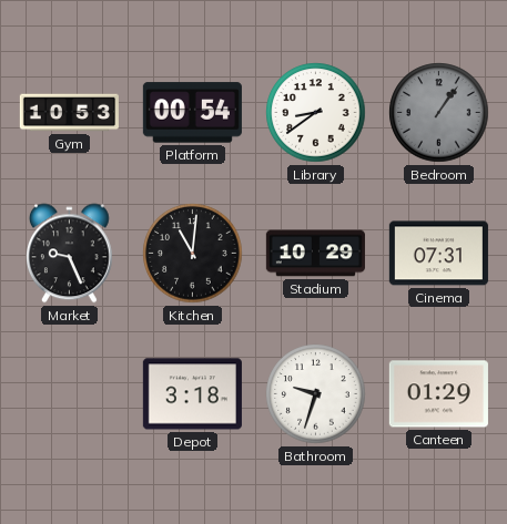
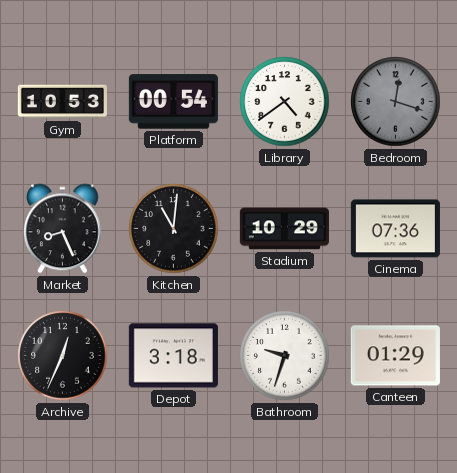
Library: 8:39 -> 4:39
Bedroom: 1:06 -> 12:18
Market: 9:26 -> 8:26
Cinema: 07:31 -> 07:36
Archive: none -> 12:34
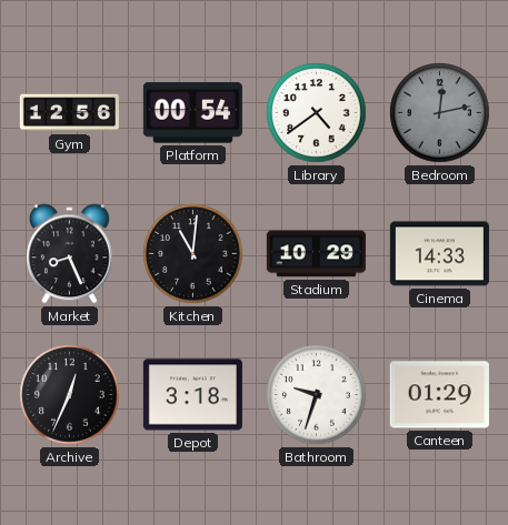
Gym: 10:53 -> 12:56
Bedroom: 12:18 -> 12:13
Cinema: 07:36 -> 14:33
